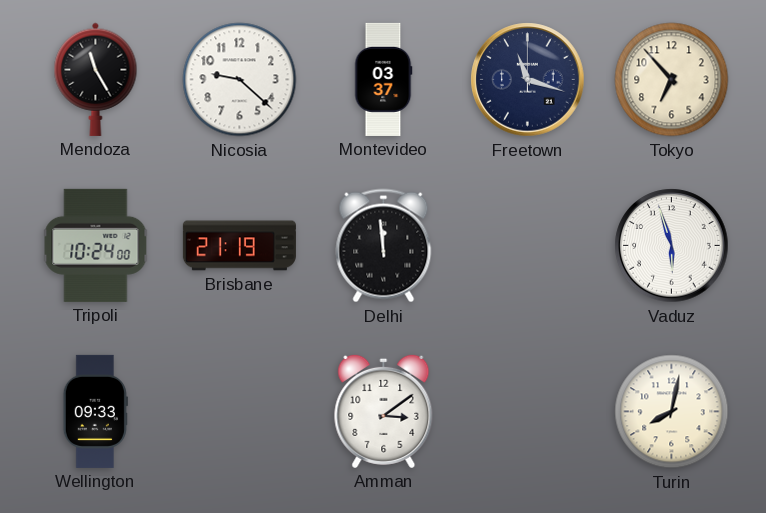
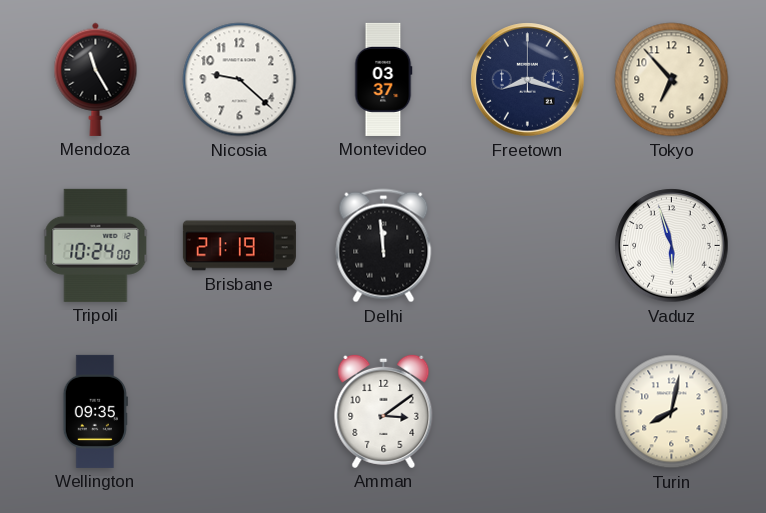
Freetown: 11:18 -> 8:18
Wellington: 09:33 -> 09:35
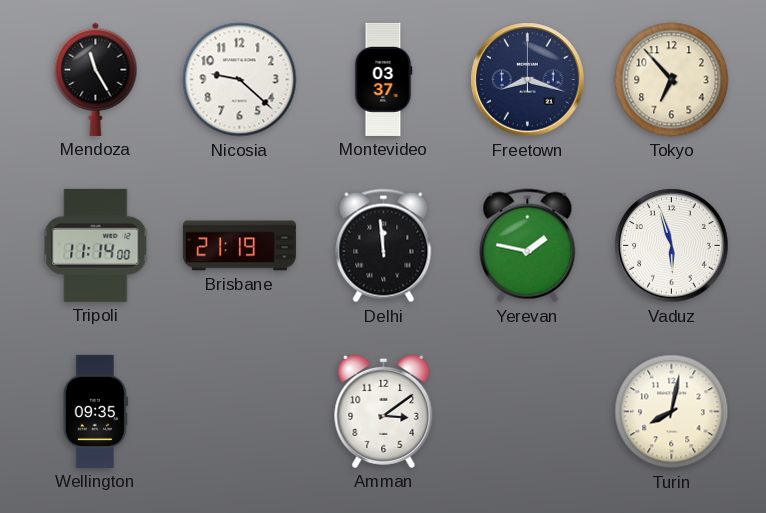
Tripoli: 10:24 -> 11:14
Yerevan: none -> 1:47
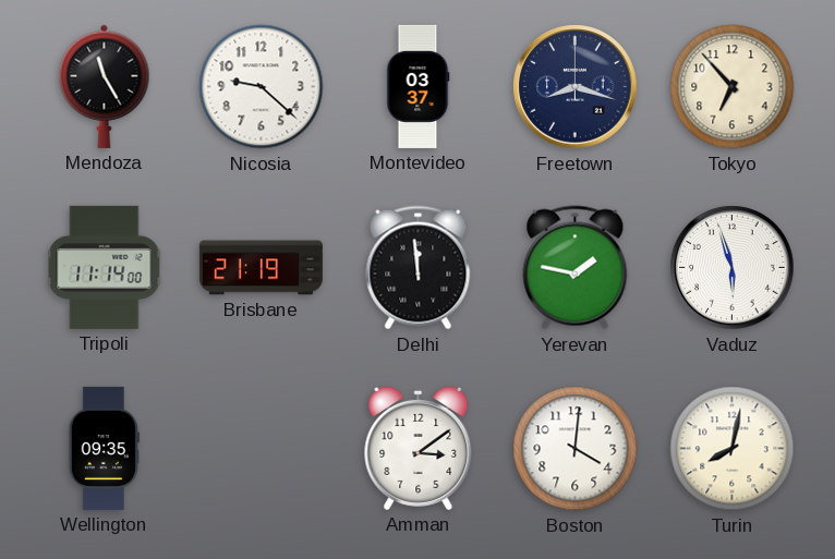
Boston: none -> 4:01
